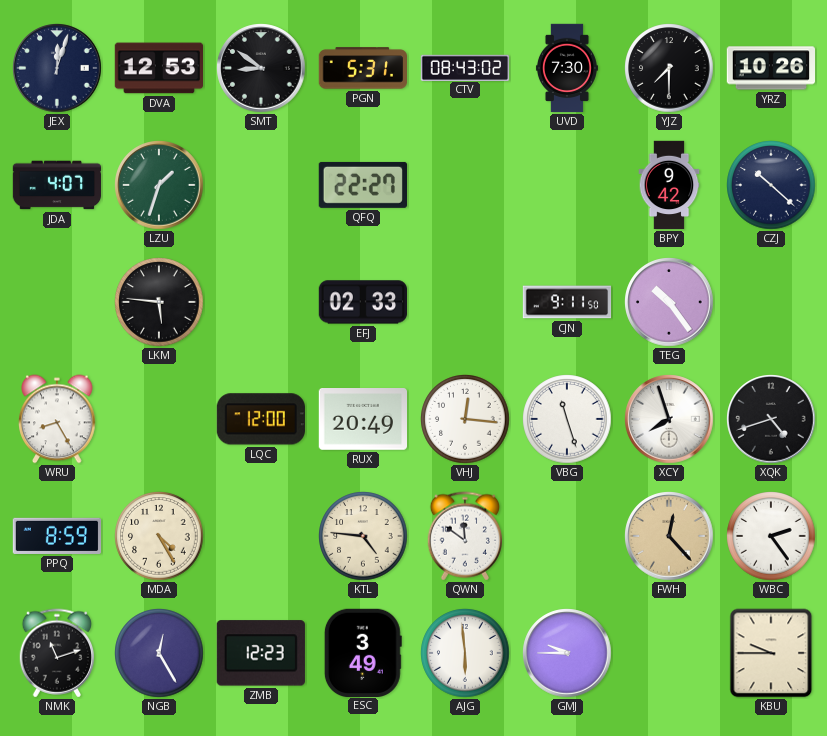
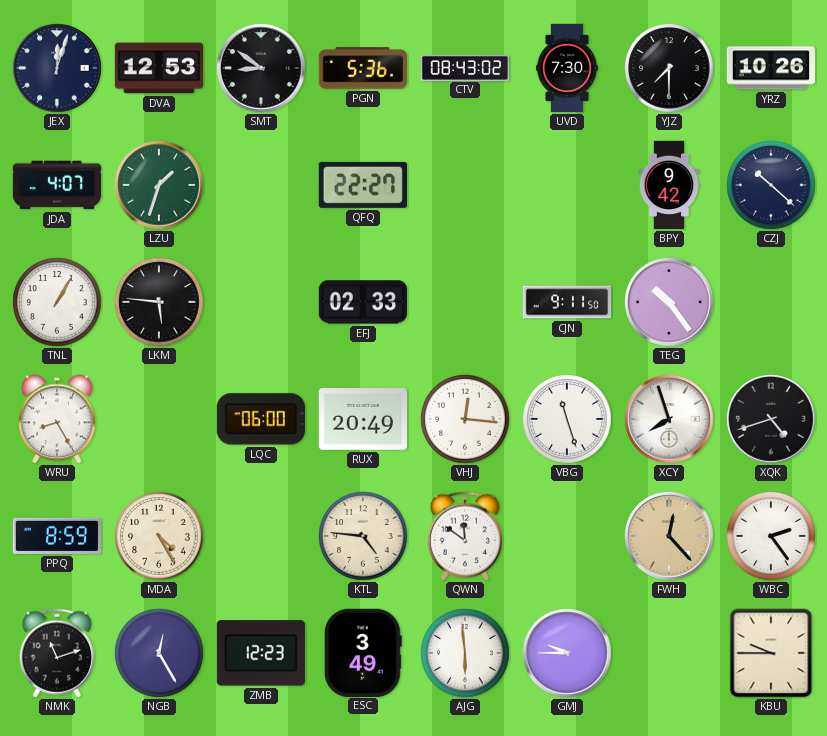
PGN: 5:31 -> 5:36
TNL: none -> 1:05
LQC: 12:00 -> 06:00
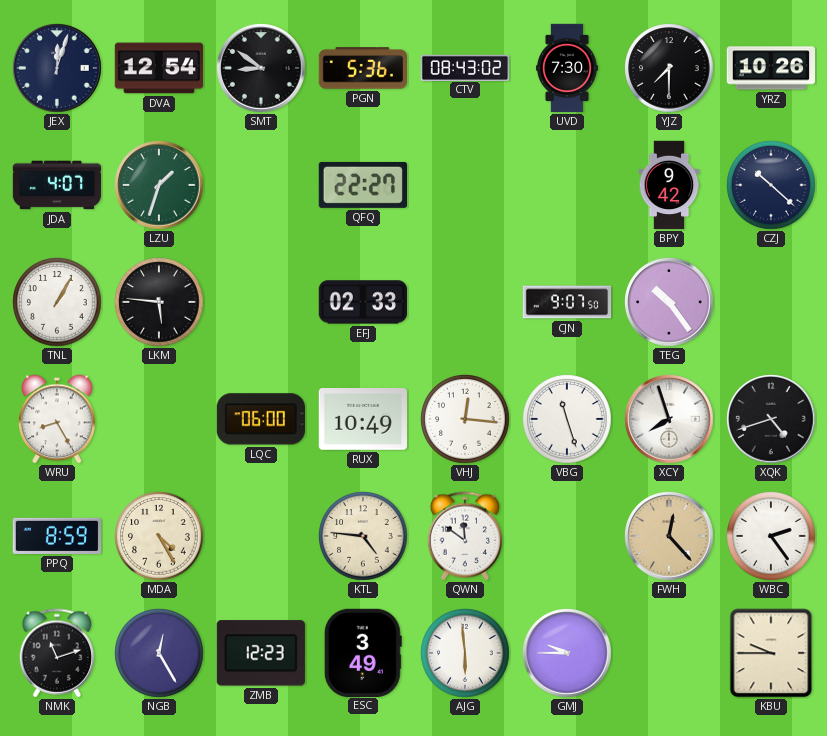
DVA: 12:53 -> 12:54
CJN: 9:11 -> 9:07
RUX: 20:49 -> 10:49
